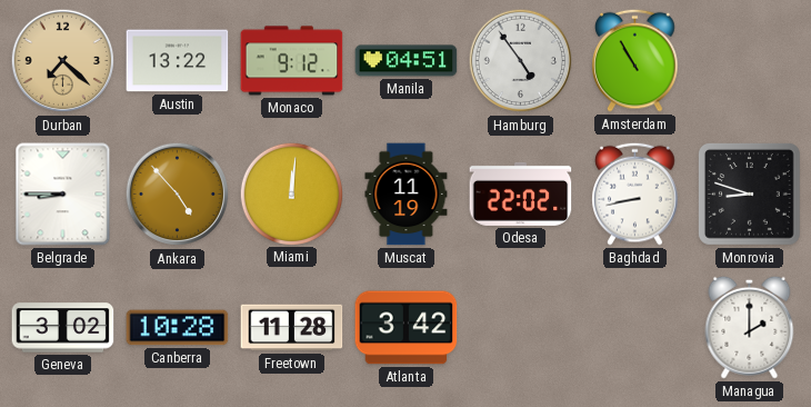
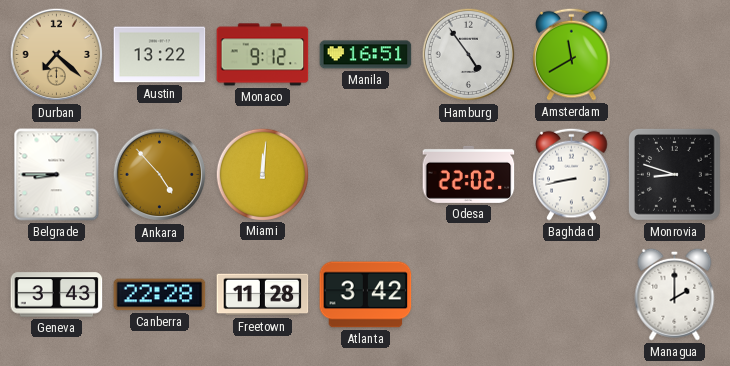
Manila: 04:51 -> 16:51
Amsterdam: 10:55 -> 11:40
Muscat: 11:19 -> none
Geneva: 3:02 -> 3:43
Canberra: 10:28 -> 22:28
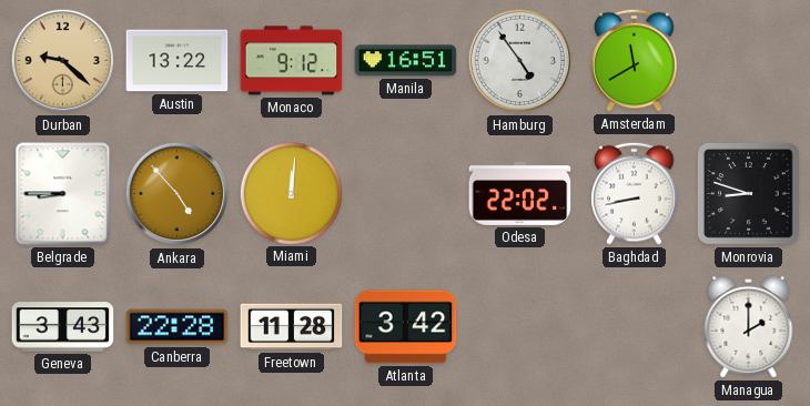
Durban: 7:22 -> 9:22
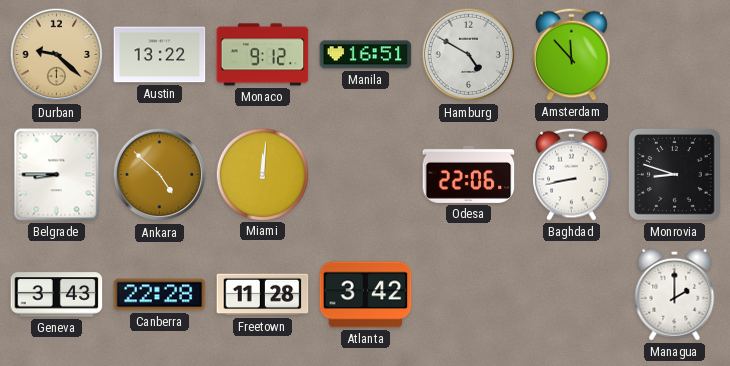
Hamburg: 4:54 -> 4:50
Amsterdam: 11:40 -> 11:53
Ankara: 4:53 -> 4:52
Odesa: 22:02 -> 22:06
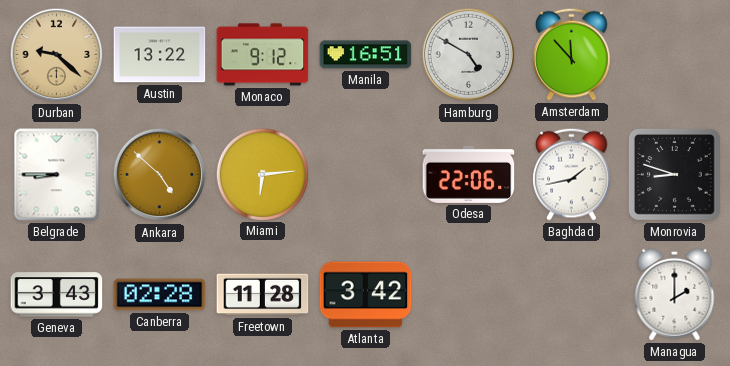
Miami: 12:01 -> 6:14
Baghdad: 8:43 -> 1:43
Canberra: 22:28 -> 02:28
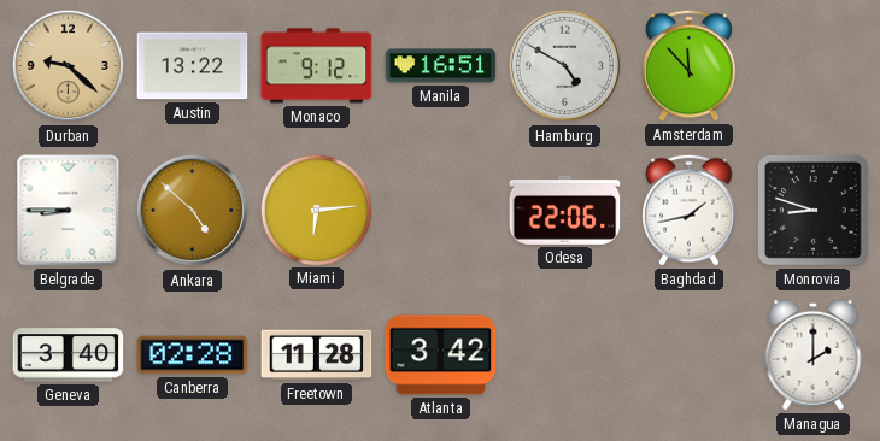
Geneva: 3:43 -> 3:40
